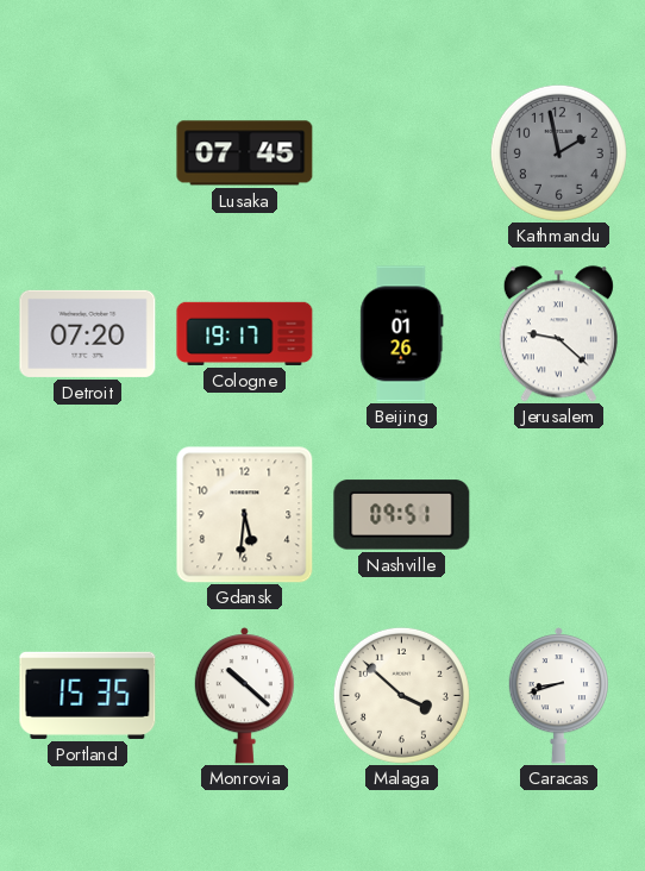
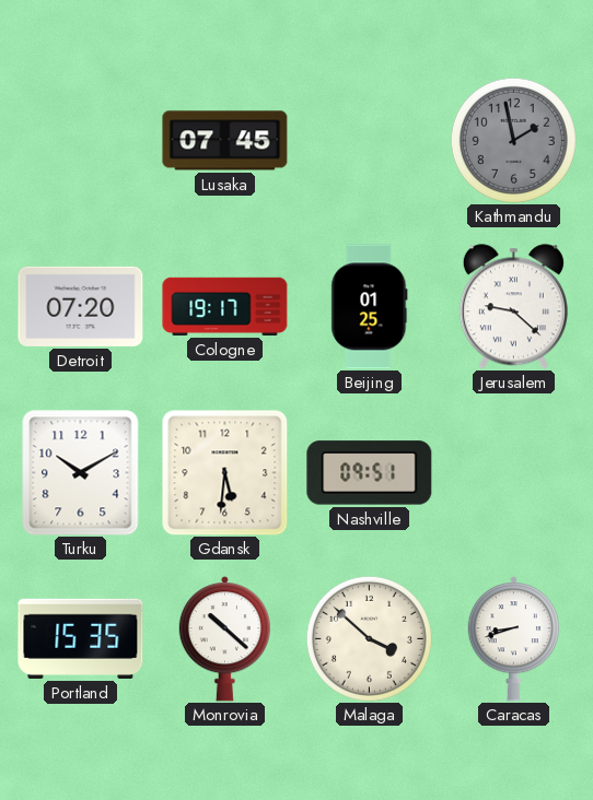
Beijing: 01:26 -> 01:25
Turku: none -> 10:10
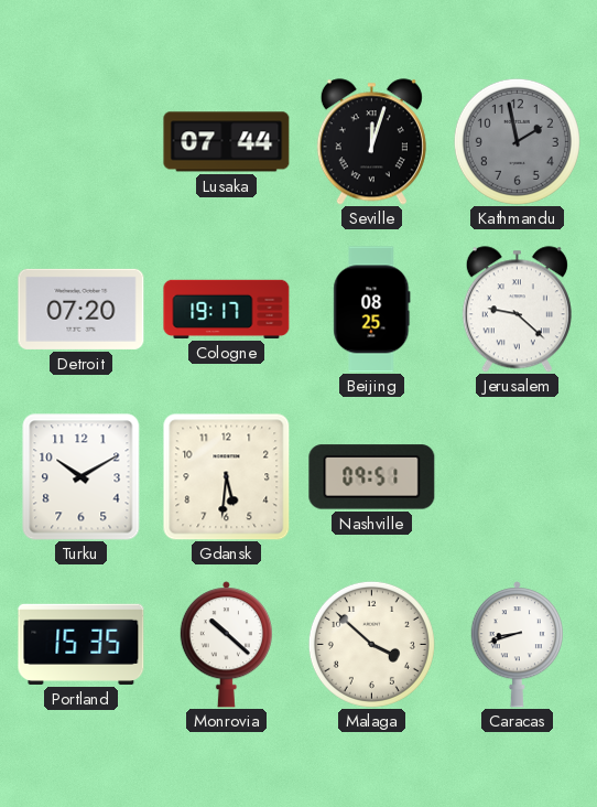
Lusaka: 07:45 -> 07:44
Seville: none -> 12:03
Beijing: 01:25 -> 08:25
